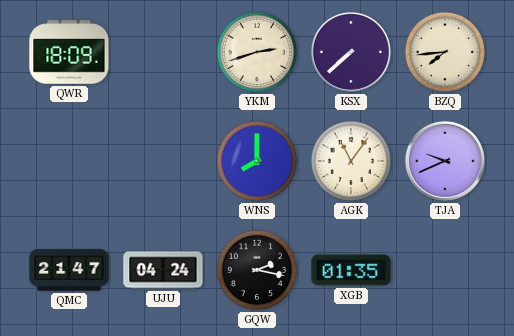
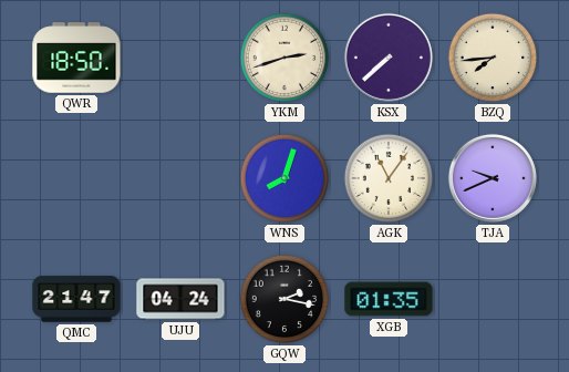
QWR: 18:09 -> 18:50
WNS: 8:00 -> 8:03
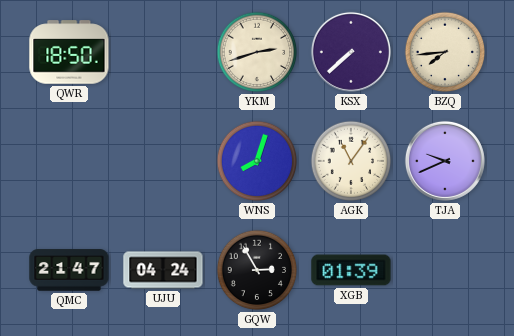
GQW: 2:17 -> 2:55
XGB: 01:35 -> 01:39
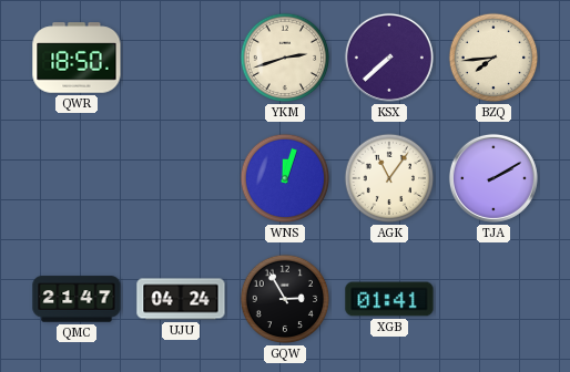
WNS: 8:03 -> 12:03
TJA: 9:41 -> 2:10
XGB: 01:39 -> 01:41
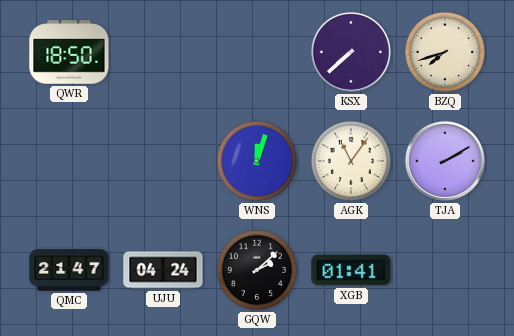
YKM: 2:42 -> none
BZQ: 7:44 -> 7:42
GQW: 2:55 -> 2:08
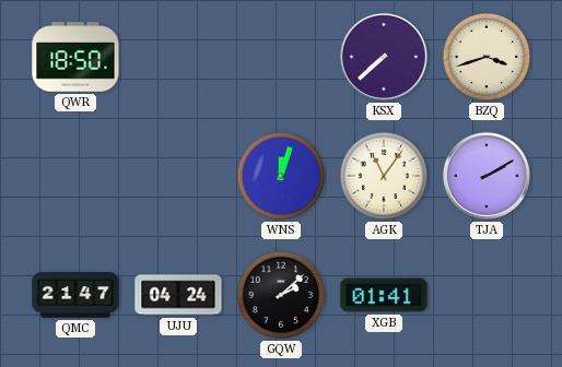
BZQ: 7:42 -> 3:42
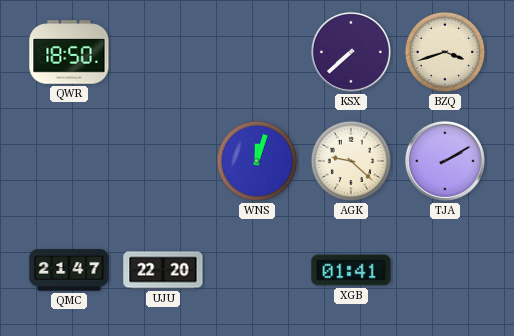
AGK: 11:06 -> 9:22
UJU: 04:24 -> 22:20
GQW: 2:08 -> none
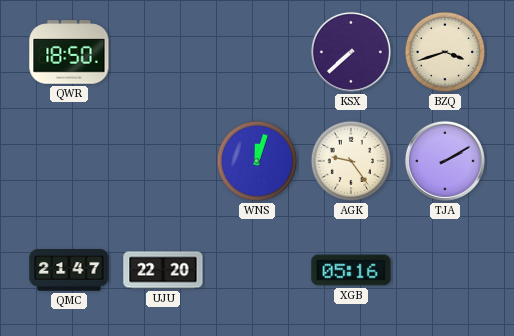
AGK: 9:22 -> 9:24
XGB: 01:41 -> 05:16
